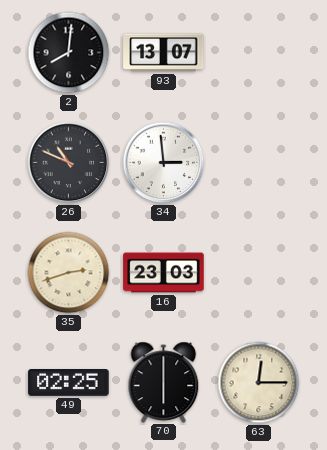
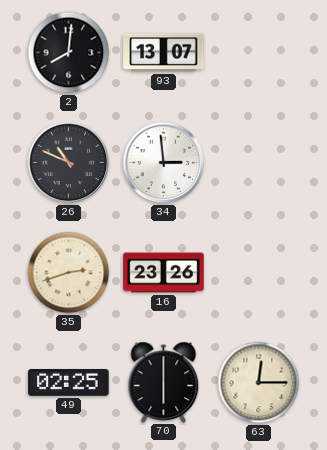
16: 23:03 -> 23:26
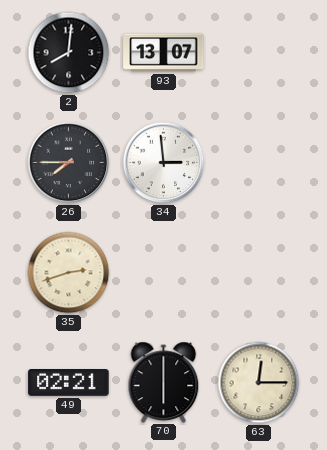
26: 10:49 -> 7:45
16: 23:26 -> none
49: 02:25 -> 02:21
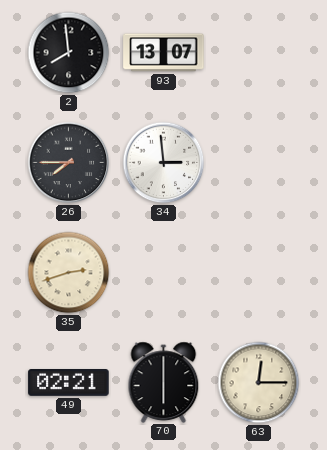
2: 8:01 -> 7:59
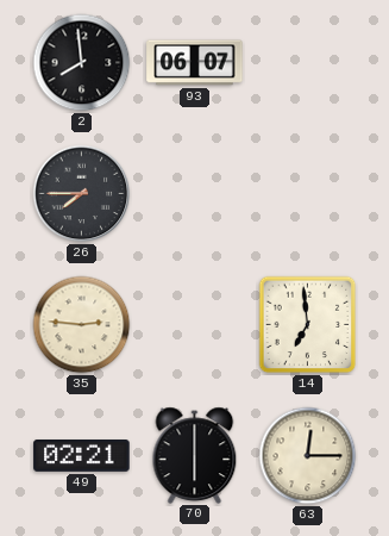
93: 13:07 -> 06:07
34: 2:59 -> none
35: 2:42 -> 2:46
14: none -> 6:59
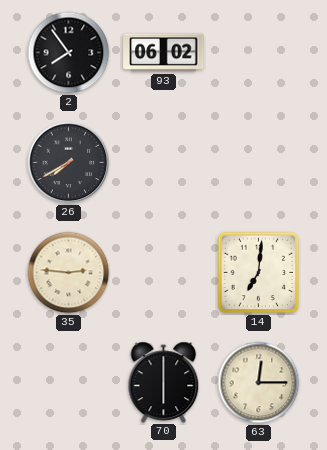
2: 7:59 -> 7:54
93: 06:07 -> 06:02
26: 7:45 -> 7:40
14: 6:59 -> 7:01
49: 02:21 -> none
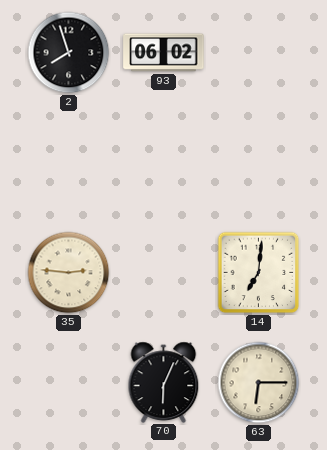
2: 7:54 -> 7:57
26: 7:40 -> none
70: 6:00 -> 6:04
63: 12:15 -> 6:15
